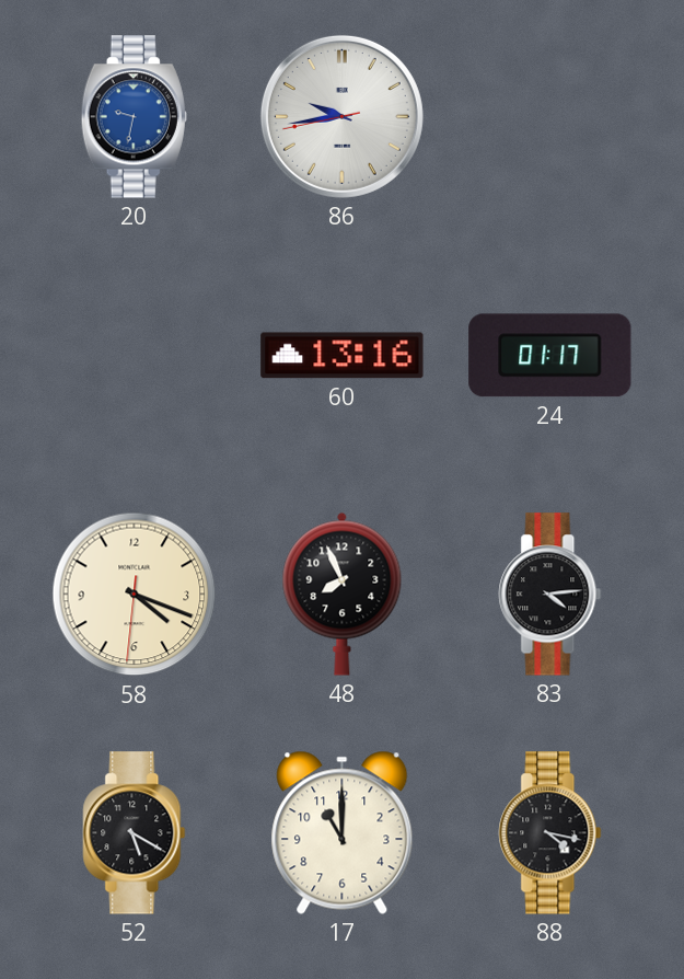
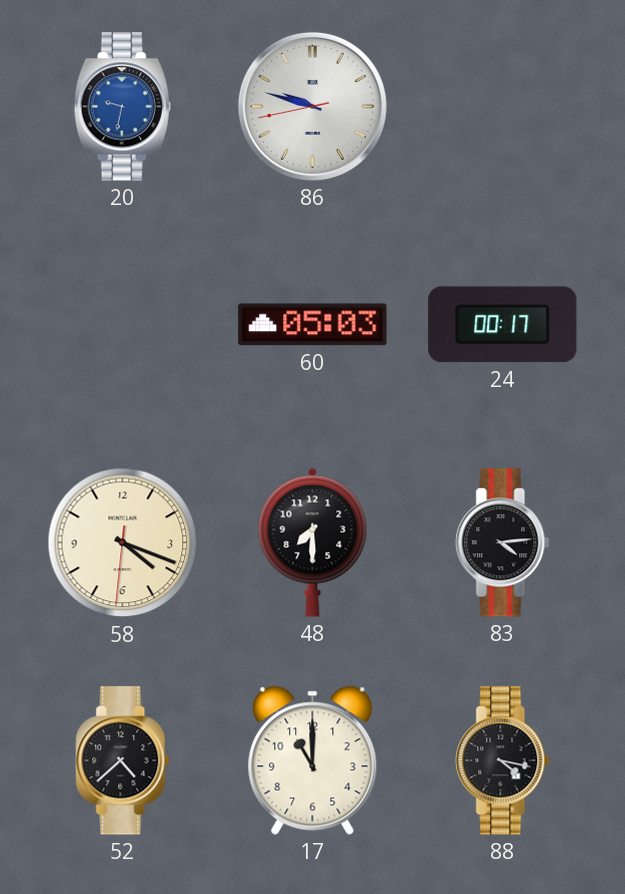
86: 9:43 -> 9:47
60: 13:16 -> 05:03
24: 01:17 -> 00:17
48: 7:56 -> 7:30
52: 5:20 -> 4:38
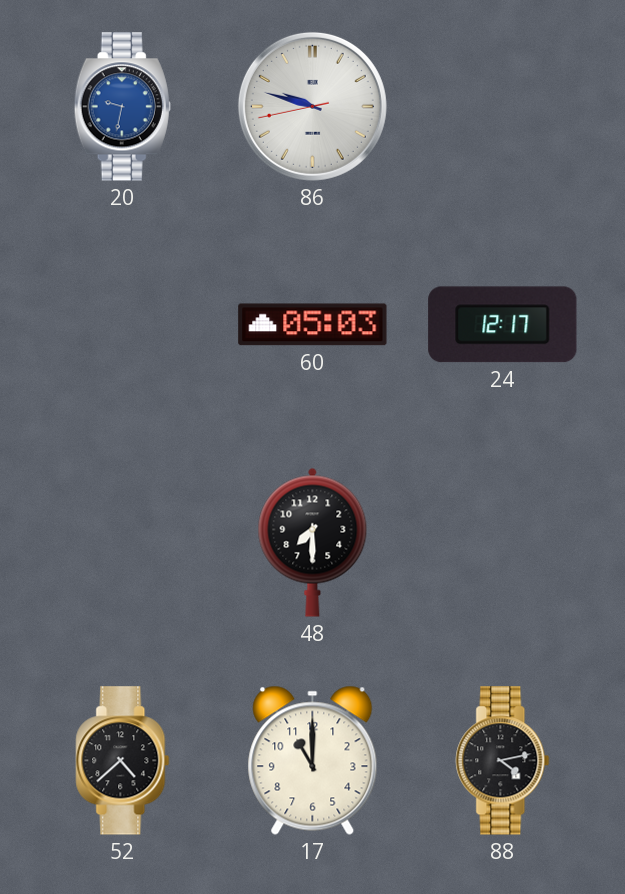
24: 00:17 -> 12:17
58: 4:18 -> none
83: 4:14 -> none
88: 4:17 -> 4:13
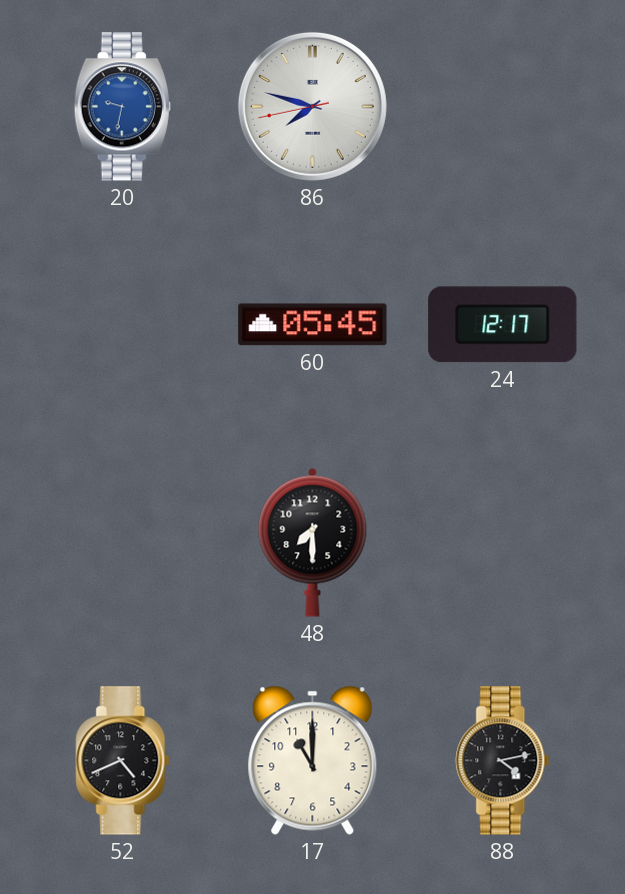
86: 9:47 -> 7:47
60: 05:03 -> 05:45
52: 4:38 -> 4:41
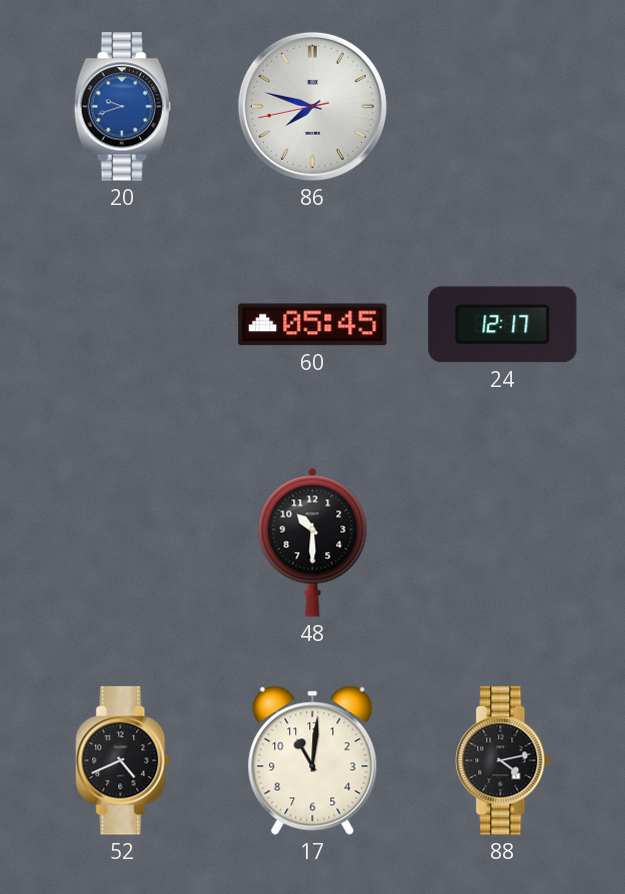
20: 9:32 -> 9:42
48: 7:30 -> 10:30
17: 11:00 -> 11:01
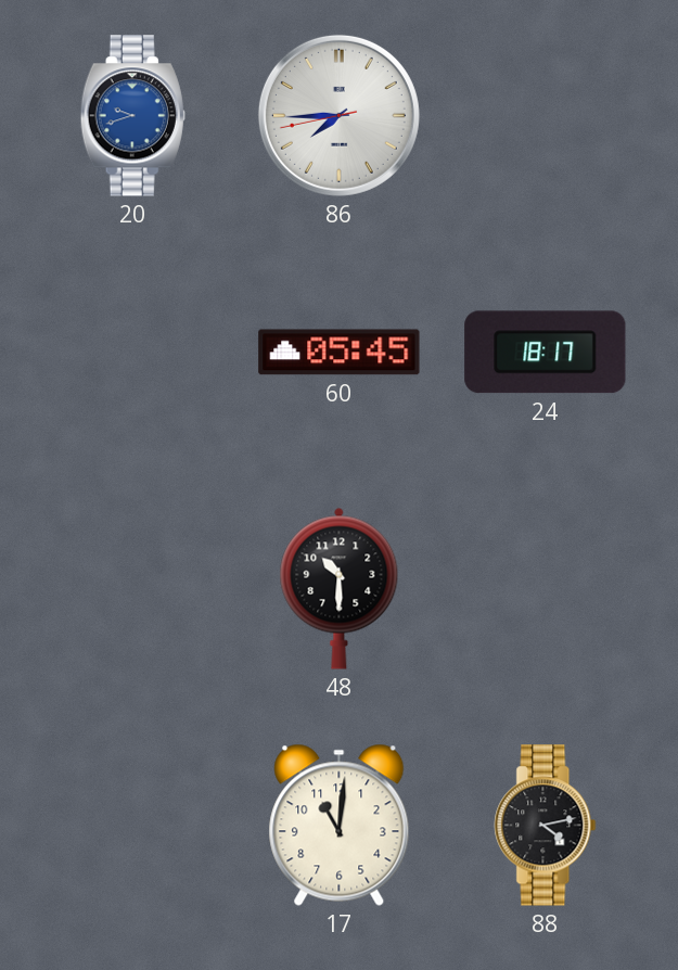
86: 7:47 -> 7:44
24: 12:17 -> 18:17
52: 4:41 -> none
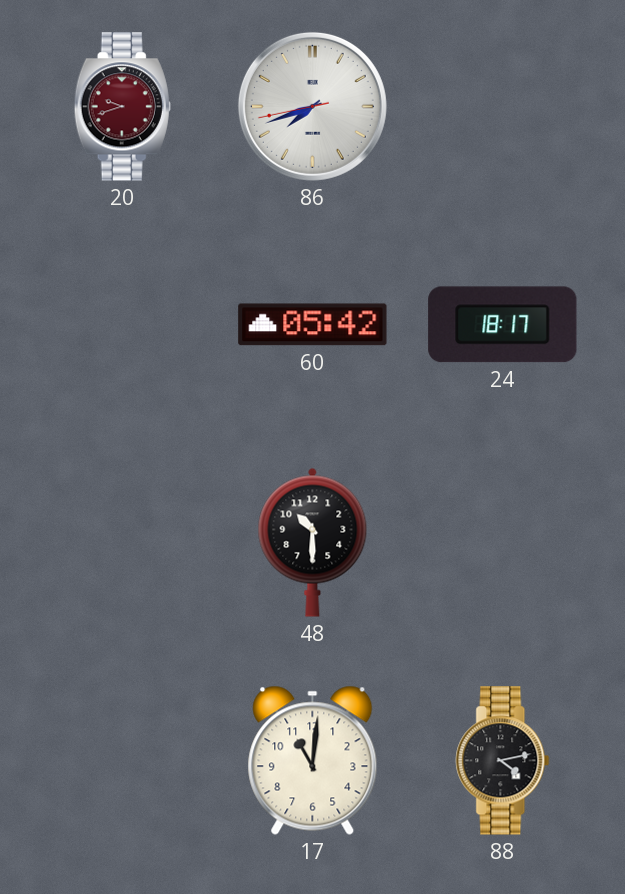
20 dial: blue -> burgundy
86: 7:44 -> 7:41
60: 05:45 -> 05:42
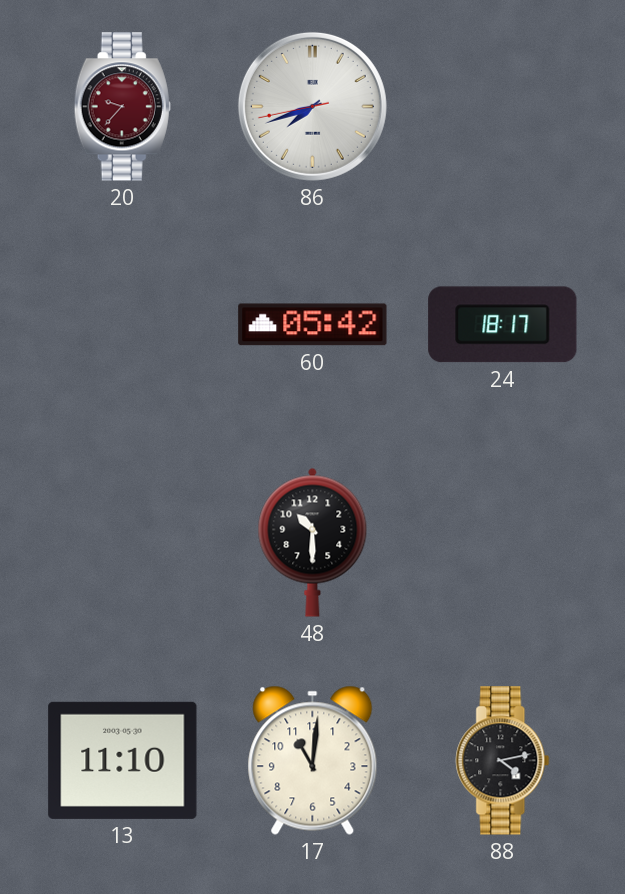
20: 9:42 -> 9:37
13: none -> 11:10
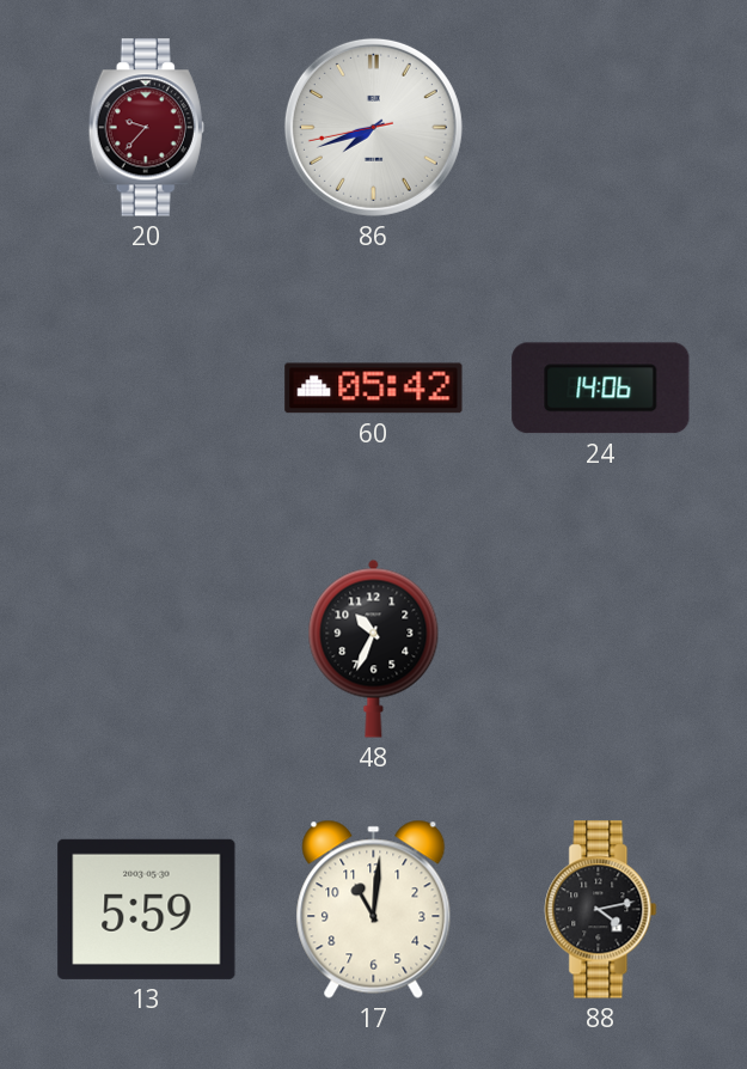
24: 18:17 -> 14:06
48: 10:30 -> 10:34
13: 11:10 -> 5:59
